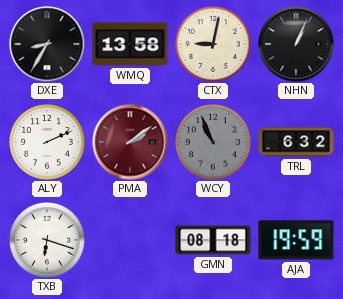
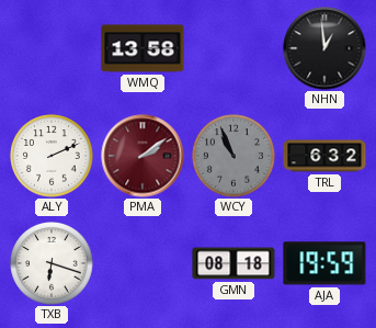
DXE: 8:35 -> none
CTX: 9:02 -> none
NHN: 1:04 -> 12:59
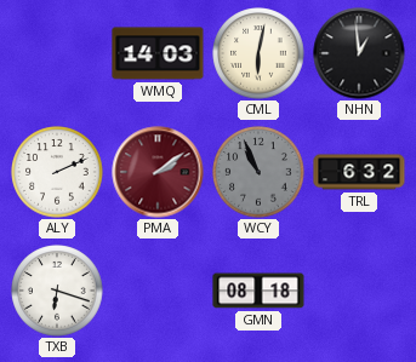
WMQ: 13:58 -> 14:03
CML: none -> 6:02
AJA: 19:59 -> none
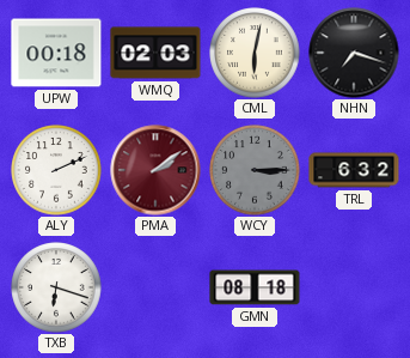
UPW: none -> 00:18
WMQ: 14:03 -> 02:03
NHN: 12:59 -> 7:18
WCY: 10:56 -> 3:15
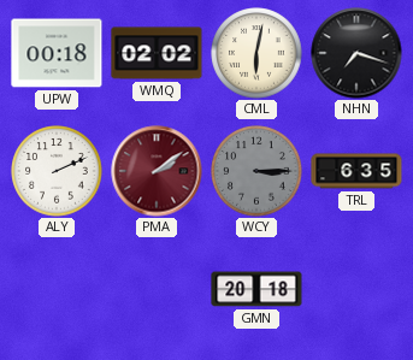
WMQ: 02:03 -> 02:02
TRL: 6:32 -> 6:35
TXB: 6:18 -> none
GMN: 08:18 -> 20:18
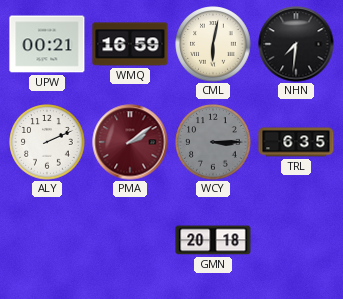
UPW: 00:18 -> 00:21
WMQ: 02:02 -> 16:59
NHN: 7:18 -> 7:31
